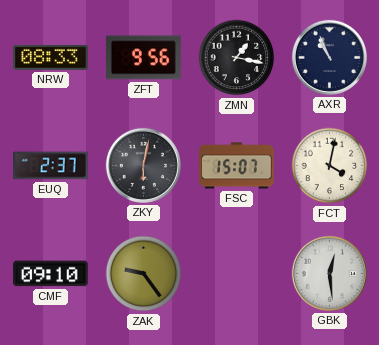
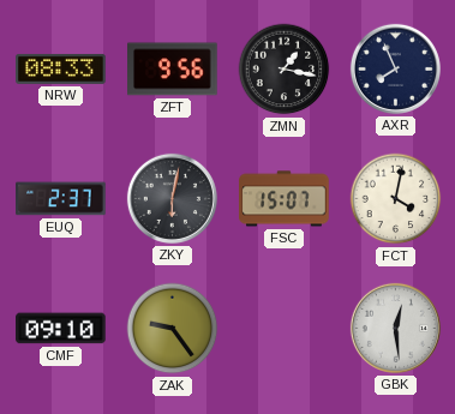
AXR: 10:56 -> 7:56
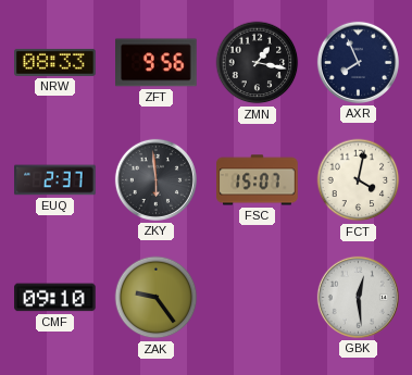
ZKY: 6:02 -> 5:59
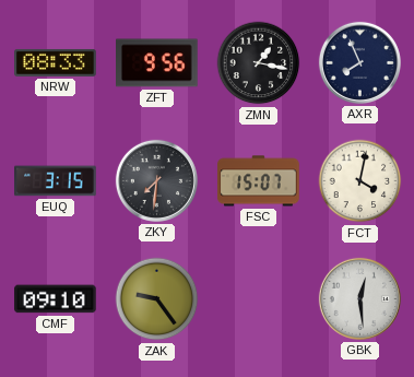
EUQ: 2:37 -> 3:15
ZKY: 5:59 -> 7:31
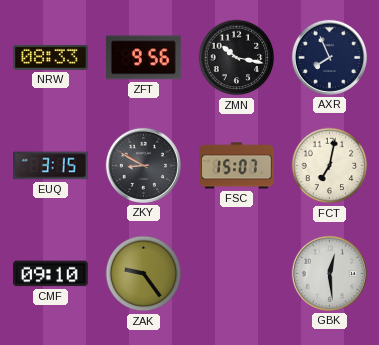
ZMN: 1:17 -> 10:17
ZKY: 7:31 -> 8:50
FCT: 4:02 -> 7:02
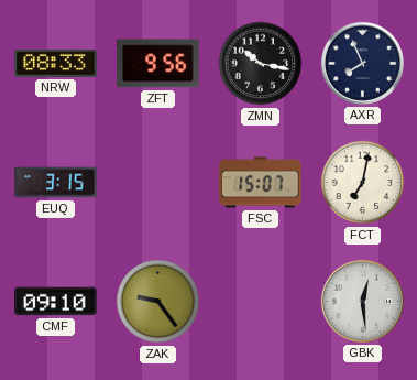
ZKY: 8:50 -> none
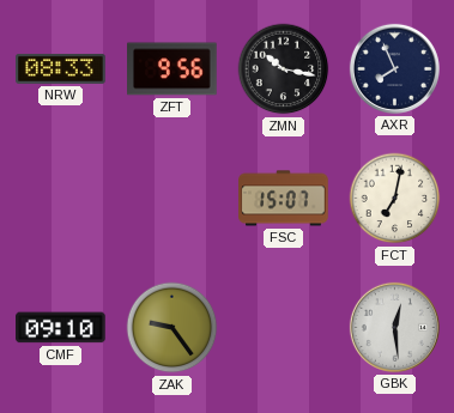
EUQ: 3:15 -> none
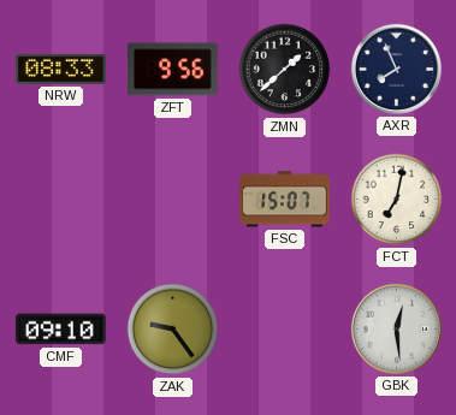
ZMN: 10:17 -> 1:38
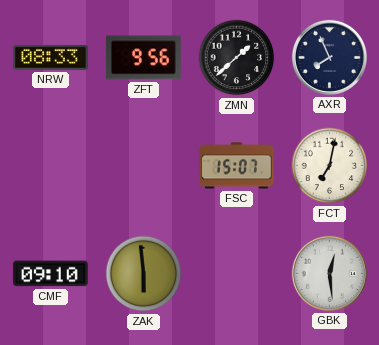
ZAK: 9:24 -> 5:59
